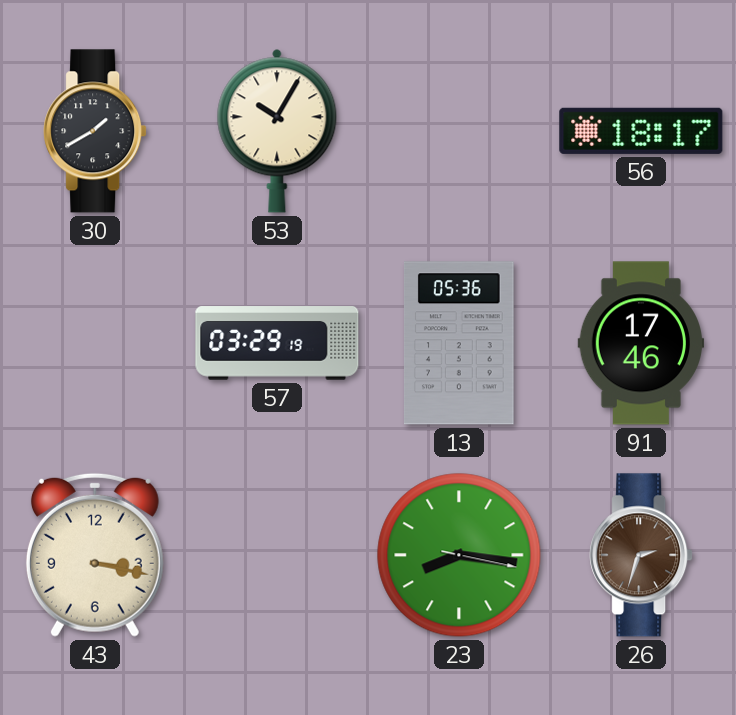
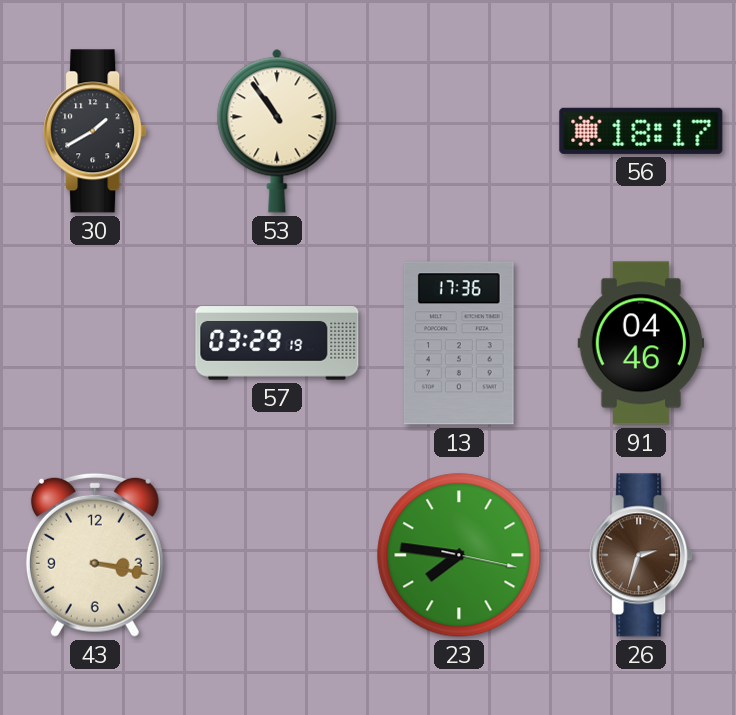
53: 10:05 -> 10:54
13: 05:36 -> 17:36
91: 17:46 -> 04:46
23: 8:16 -> 7:46
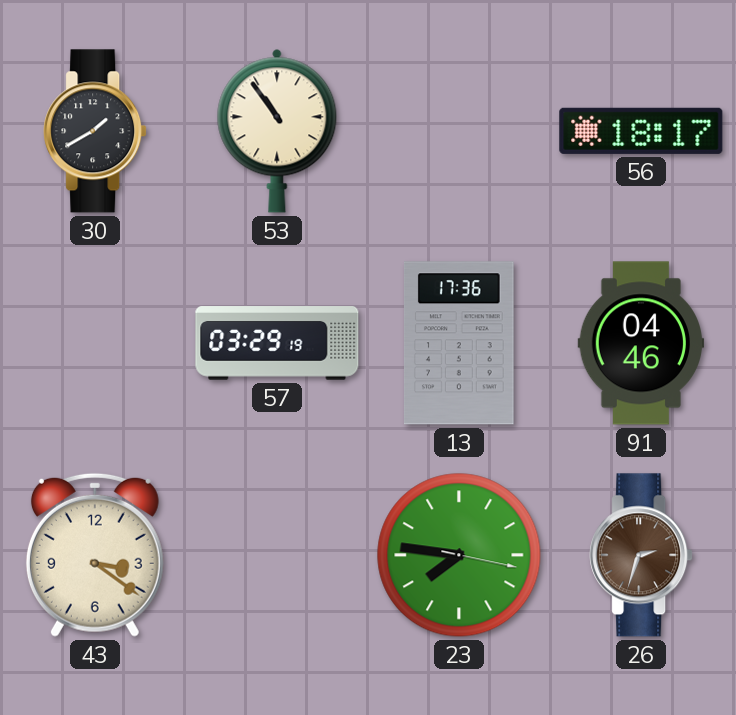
43: 3:17 -> 3:21
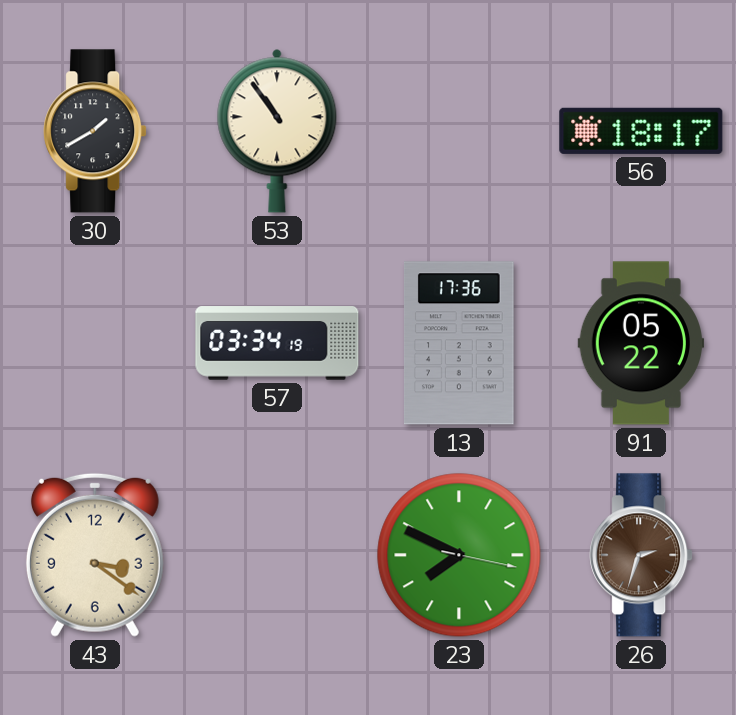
57: 03:29 -> 03:34
91: 04:46 -> 05:22
23: 7:46 -> 7:49
